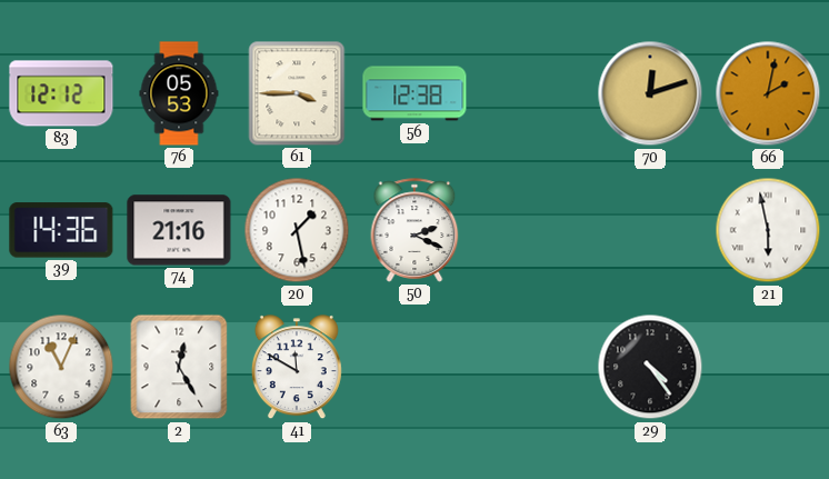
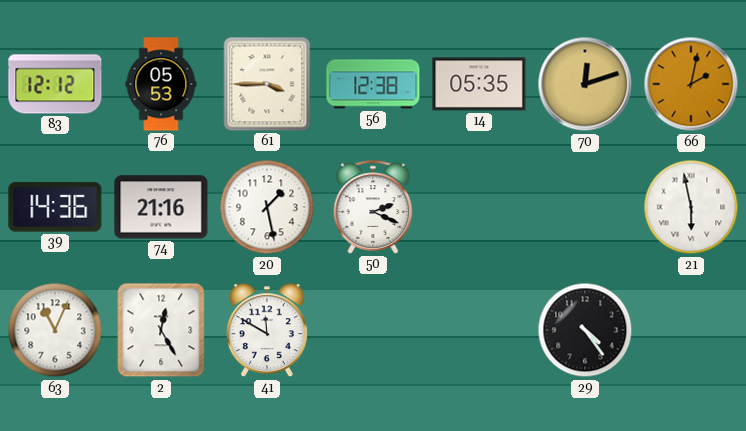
14: none -> 05:35
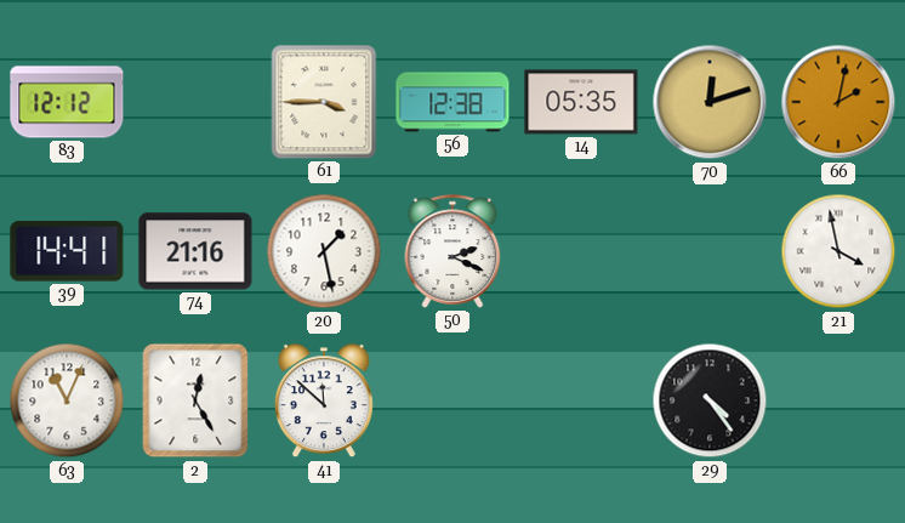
76: 05:53 -> none
39: 14:36 -> 14:41
21: 5:58 -> 3:58
41: 11:50 -> 11:52
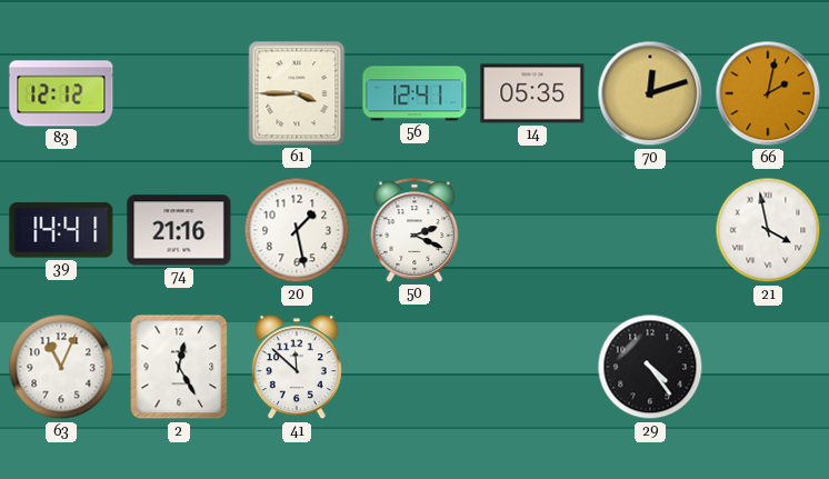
56: 12:38 -> 12:41
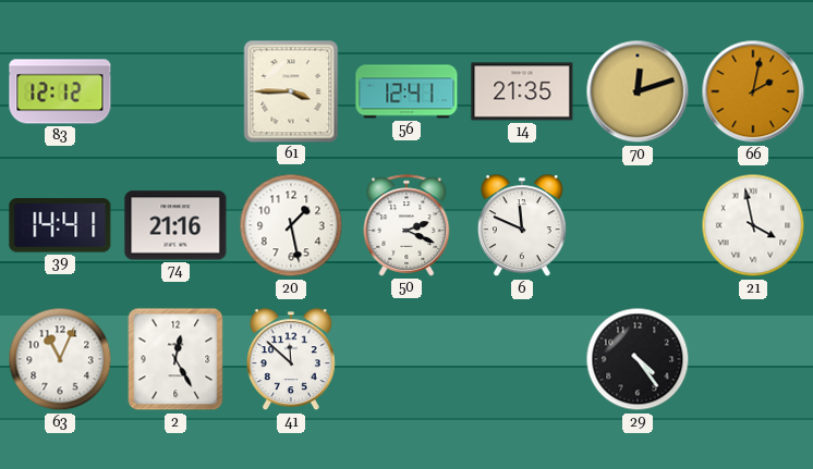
14: 05:35 -> 21:35
6: none -> 11:49
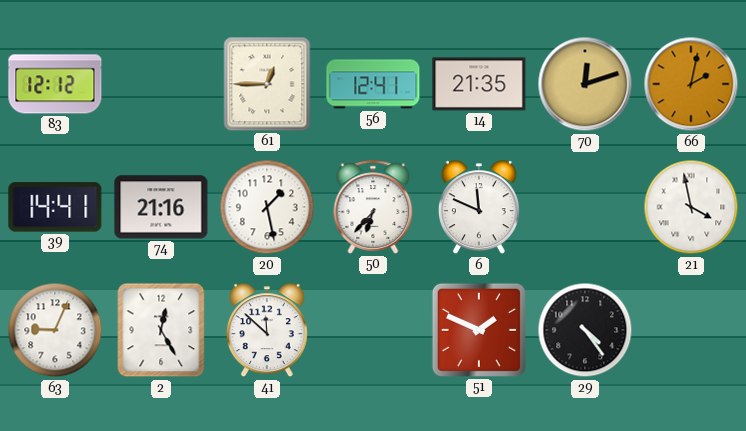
61: 3:45 -> 12:45
50: 2:19 -> 6:37
63: 11:04 -> 9:04
51: none -> 1:49
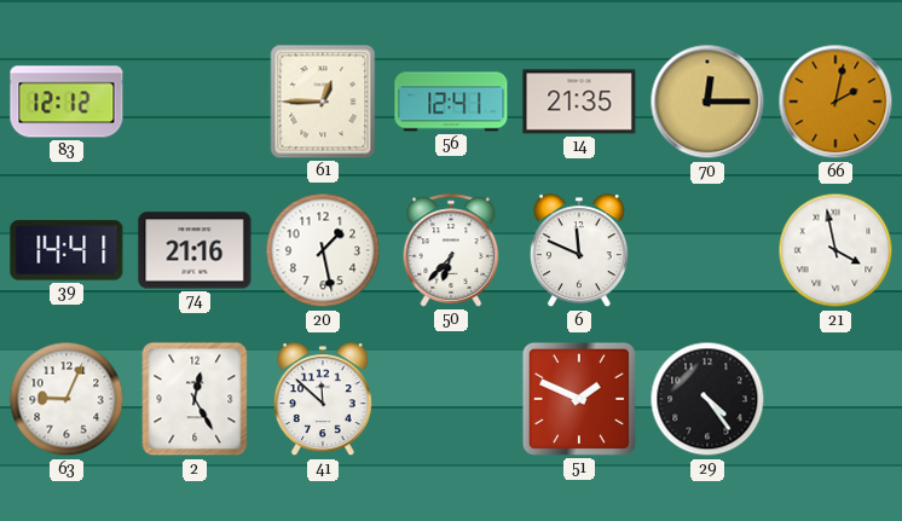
70: 12:12 -> 12:15
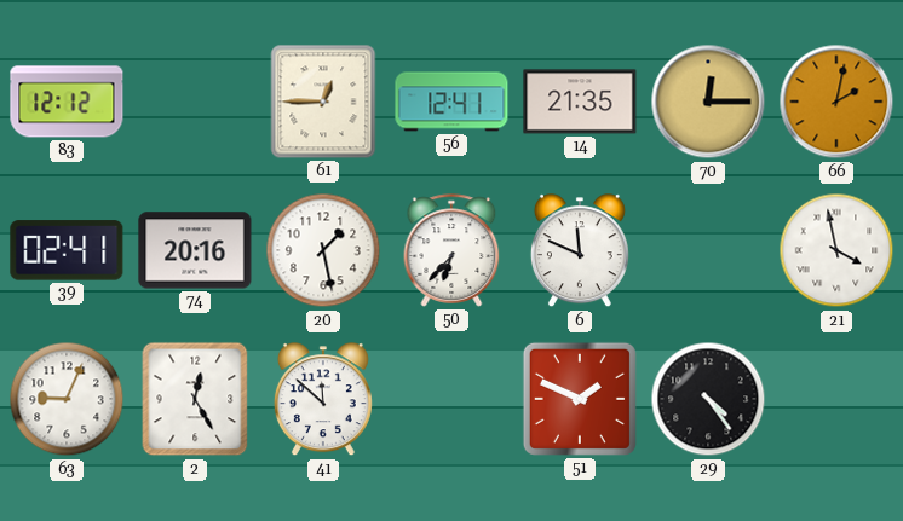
39: 14:41 -> 02:41
74: 21:16 -> 20:16
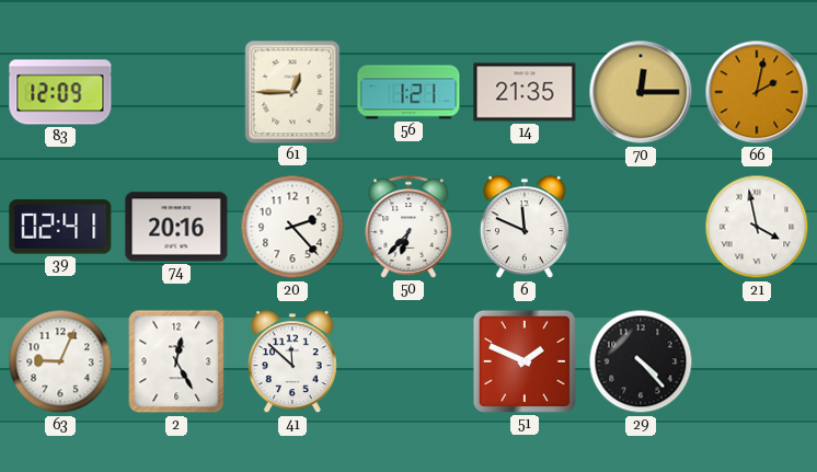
83: 12:12 -> 12:09
56: 12:41 -> 1:21
20: 1:28 -> 2:23
29: 4:24 -> 4:23
